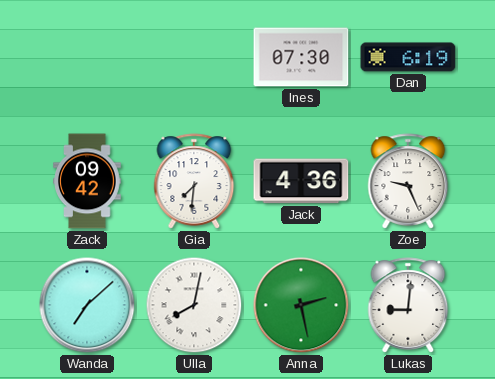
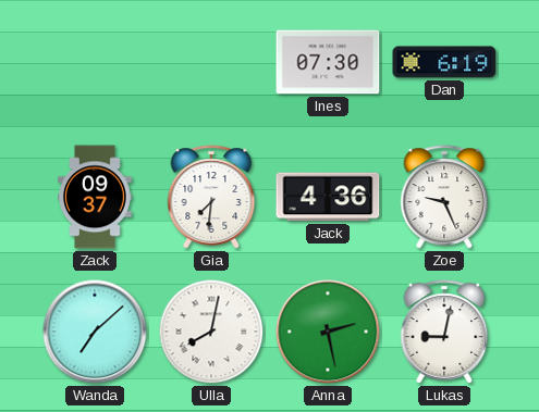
Zack: 09:42 -> 09:37
Lukas: 9:01 -> 9:02
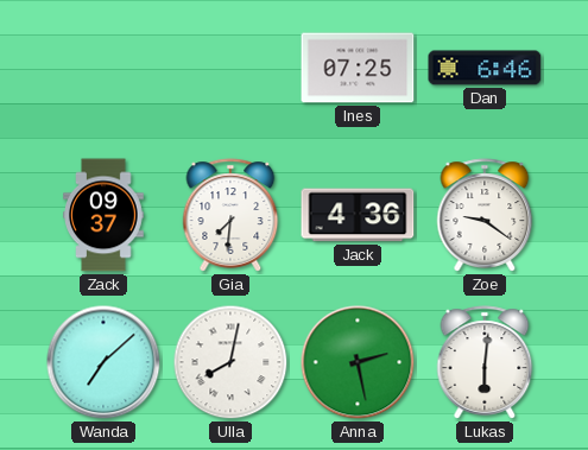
Ines: 07:30 -> 07:25
Dan: 6:19 -> 6:46
Zoe: 9:26 -> 9:21
Lukas: 9:02 -> 6:01
